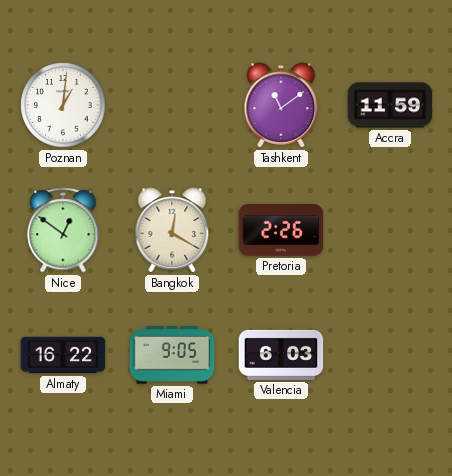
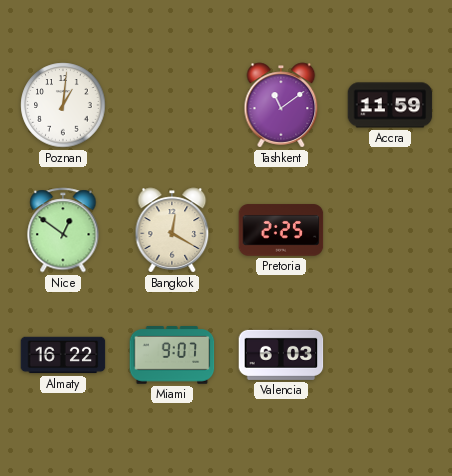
Pretoria: 2:26 -> 2:25
Miami: 9:05 -> 9:07
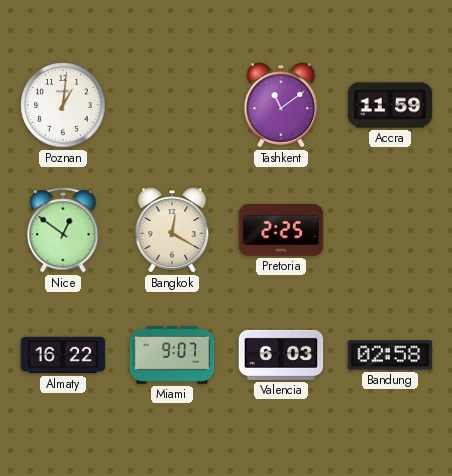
Bandung: none -> 02:58
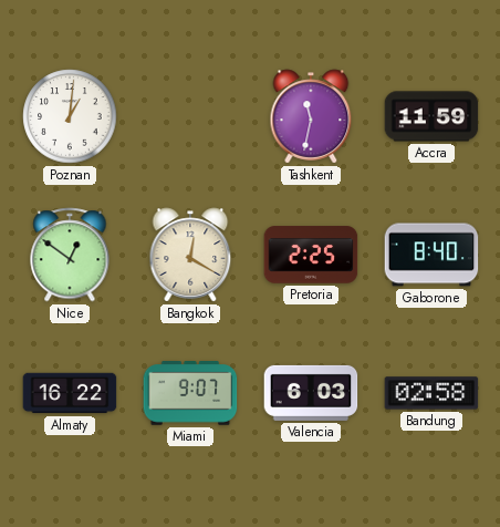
Tashkent: 11:09 -> 11:32
Gaborone: none -> 8:40
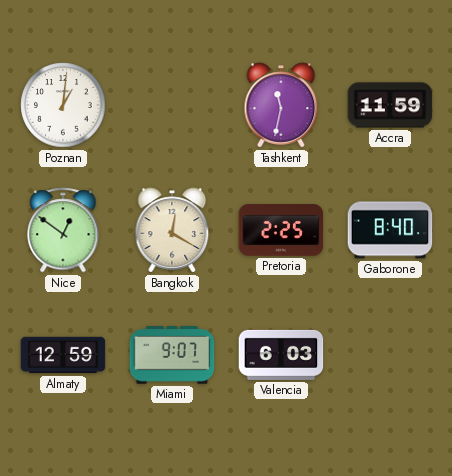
Almaty: 16:22 -> 12:59
Bandung: 02:58 -> none
